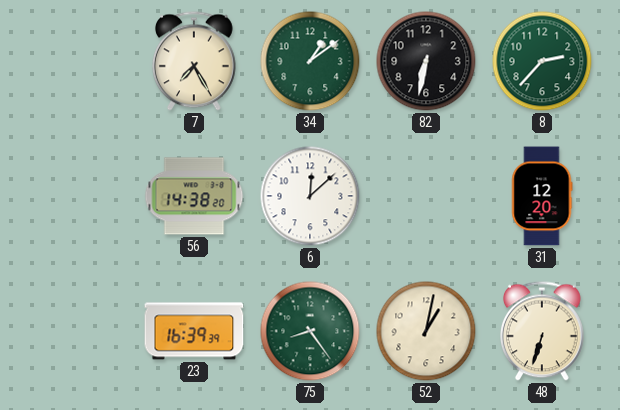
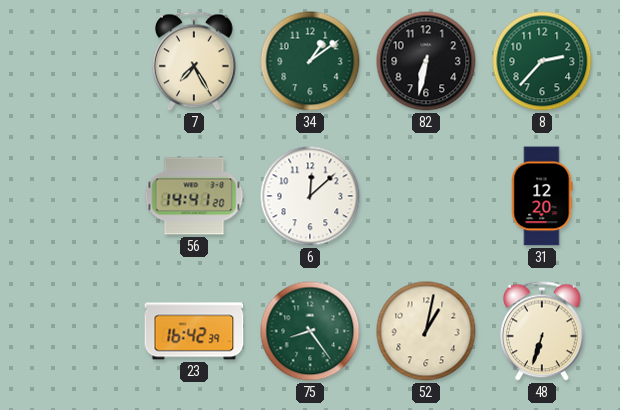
56: 14:38 -> 14:41
23: 16:39 -> 16:42
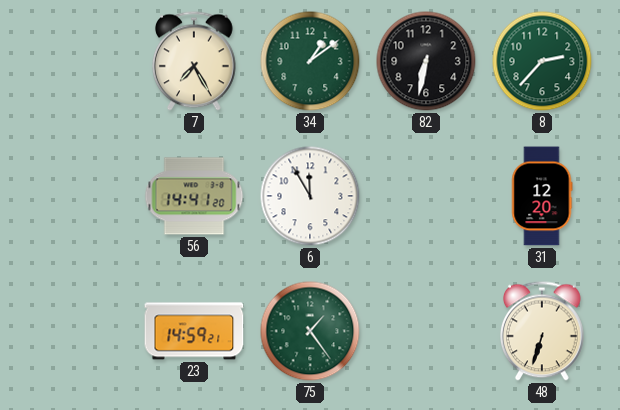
6: 12:08 -> 11:55
23: 16:42 -> 14:59
75: 8:24 -> 1:24
52: 1:02 -> none
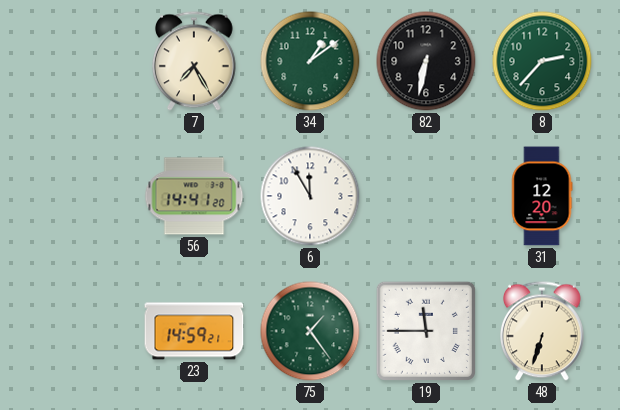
19: none -> 11:45
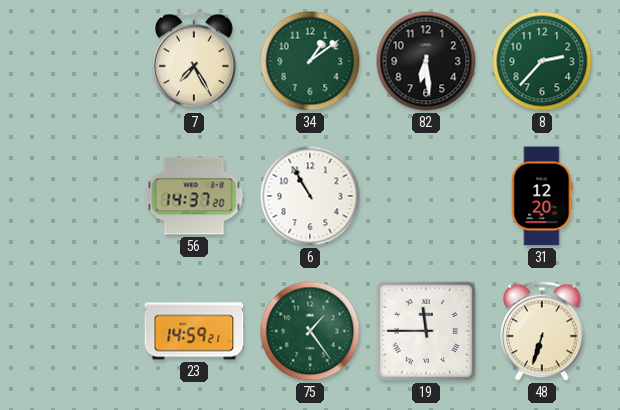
82: 6:32 -> 6:29
56: 14:41 -> 14:37
6: 11:55 -> 10:55
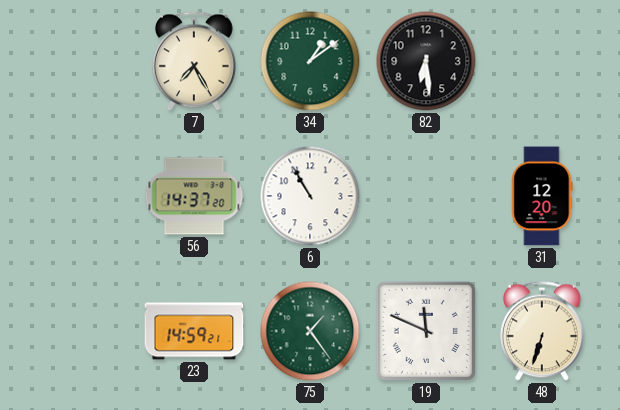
8: 2:37 -> none
19: 11:45 -> 11:49
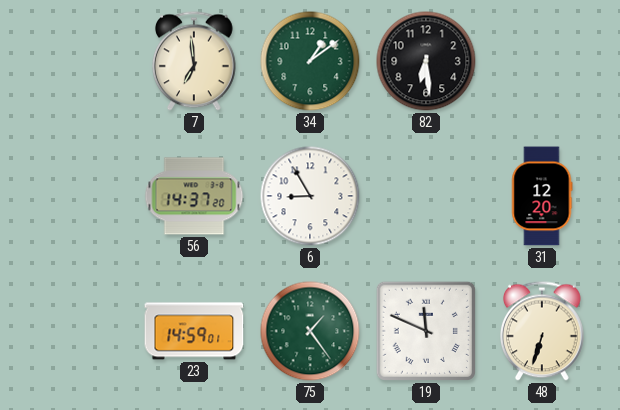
7: 7:25 -> 6:59
6: 10:55 -> 8:55
23: 14:59:21 -> 14:59:01
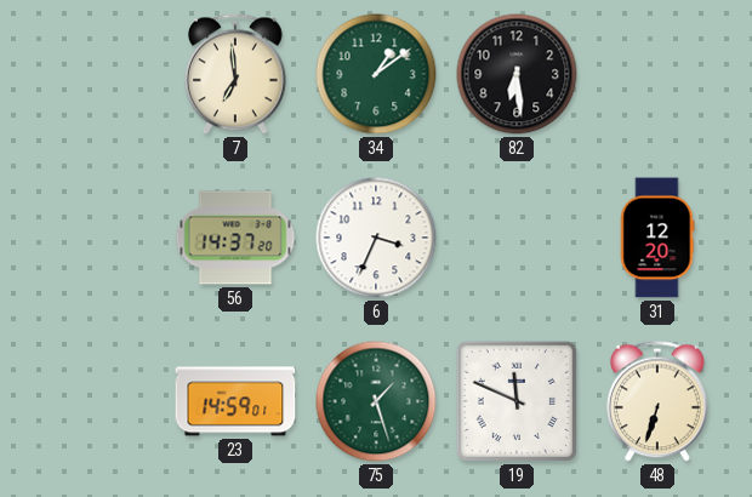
6: 8:55 -> 3:34
75: 1:24 -> 1:27
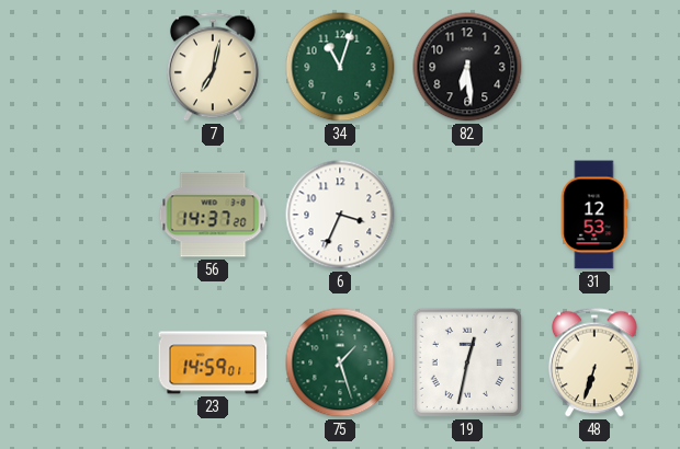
7: 6:59 -> 7:02
34: 1:09 -> 11:03
31: 12:20 -> 12:53
19: 11:49 -> 12:32
